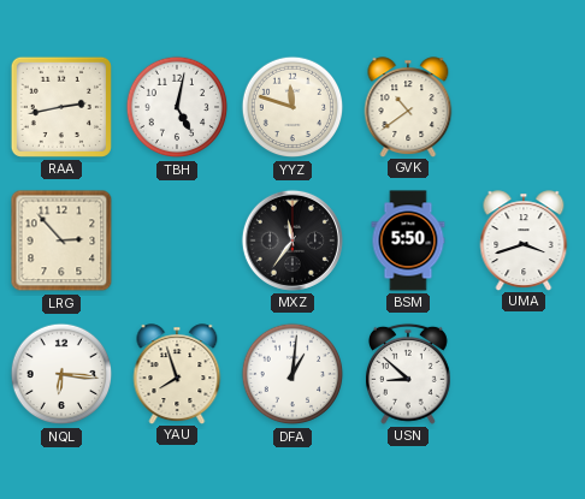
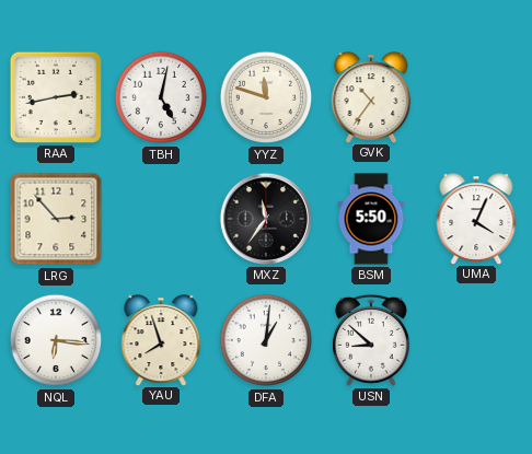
GVK: 10:39 -> 10:36
UMA: 3:42 -> 4:04
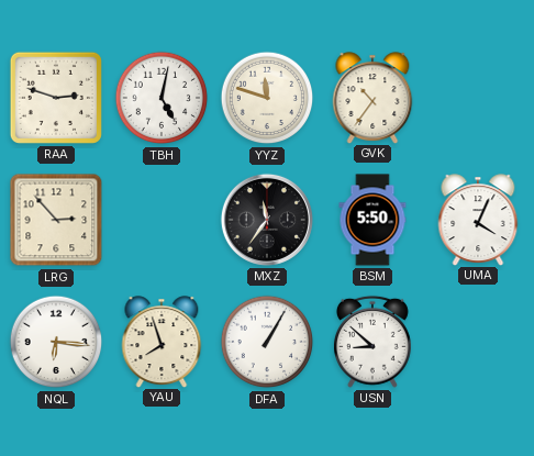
RAA: 2:43 -> 2:48
DFA: 1:01 -> 1:05
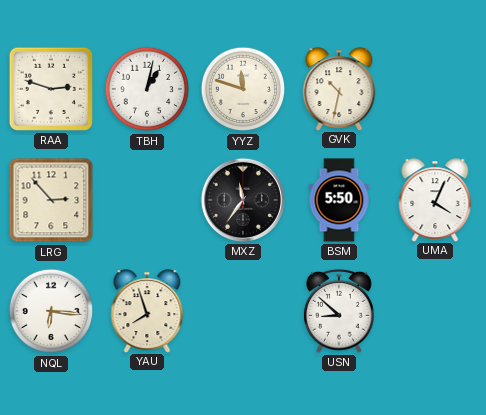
TBH: 5:02 -> 1:02
GVK: 10:36 -> 10:32
DFA: 1:05 -> none
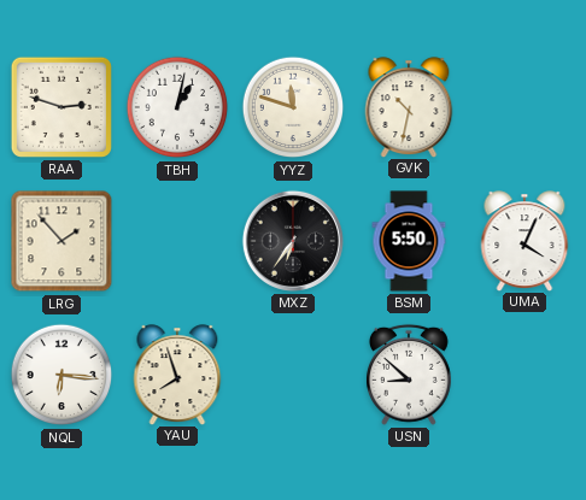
LRG: 2:53 -> 1:53
MXZ: 11:36 -> 6:36
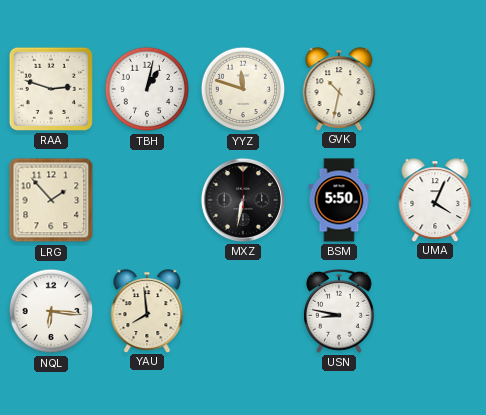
MXZ: 6:36 -> 6:32
YAU: 7:57 -> 7:59
USN: 8:52 -> 8:47
